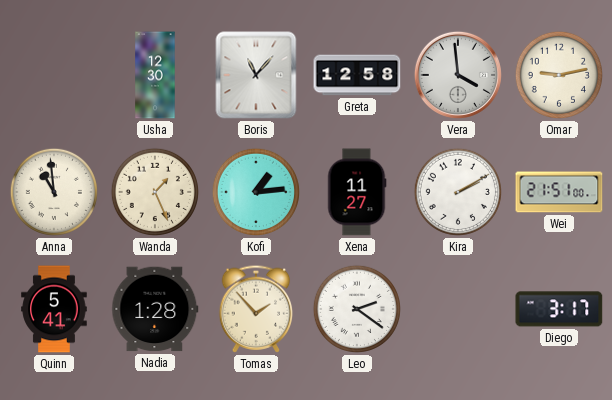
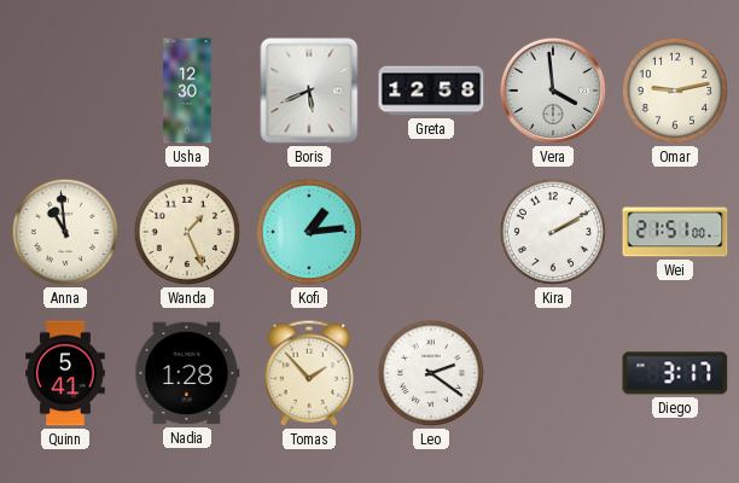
Boris: 11:07 -> 5:41
Xena: 11:27 -> none
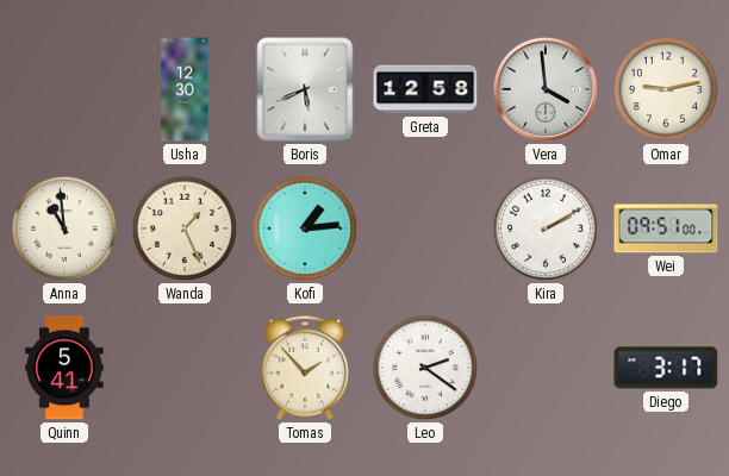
Wei: 21:51 -> 09:51
Nadia: 1:28 -> none
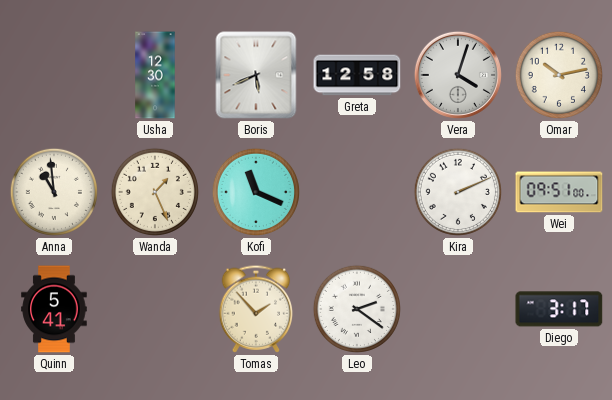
Vera: 3:59 -> 4:03
Omar: 9:13 -> 10:13
Kofi: 1:14 -> 11:19
Kira: 2:10 -> 2:11
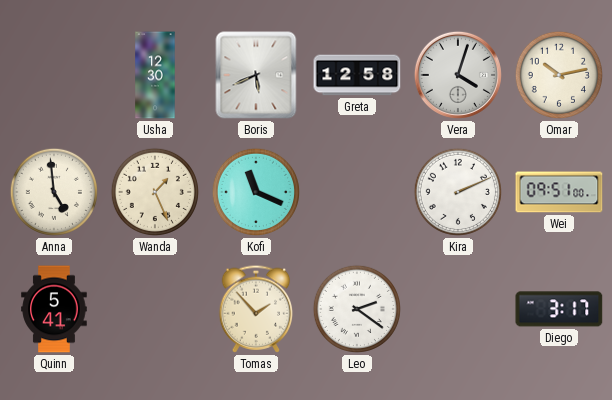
Anna: 10:59 -> 4:59
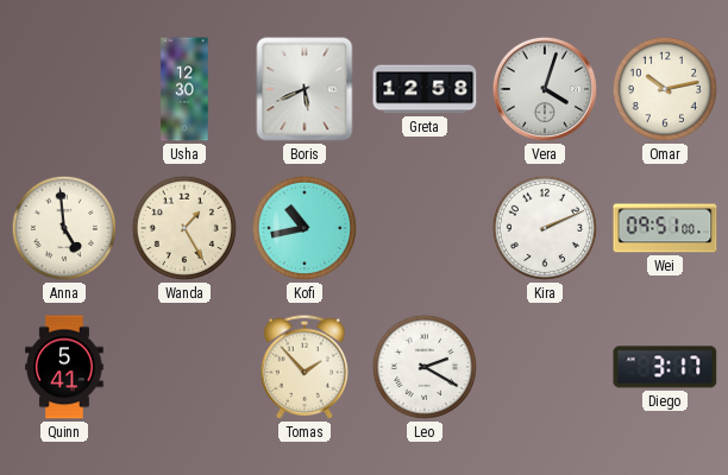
Wanda: 1:26 -> 1:25
Kofi: 11:19 -> 10:43
Leo: 2:21 -> 2:20
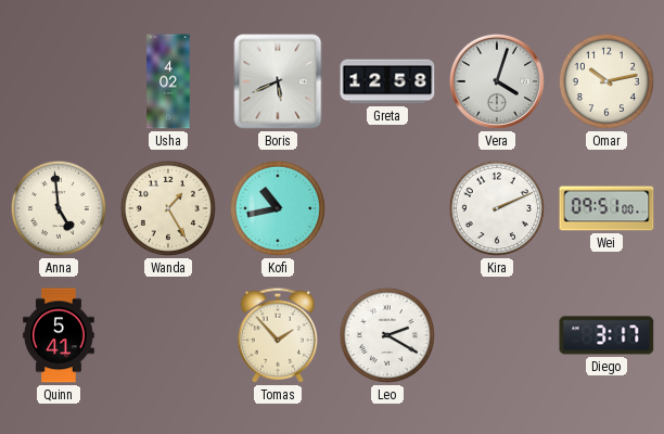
Usha: 12:30 -> 4:02
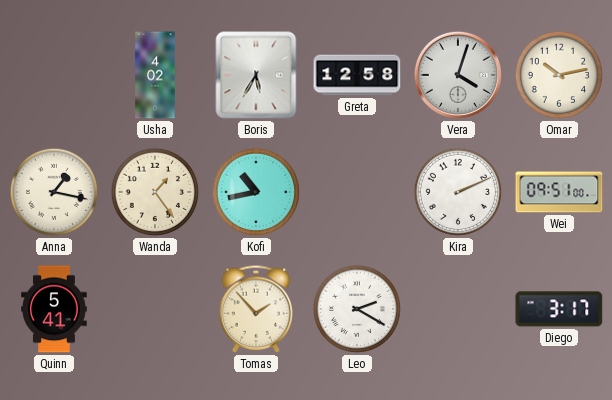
Boris: 5:41 -> 5:35
Anna: 4:59 -> 1:17
Wanda: 1:25 -> 1:24
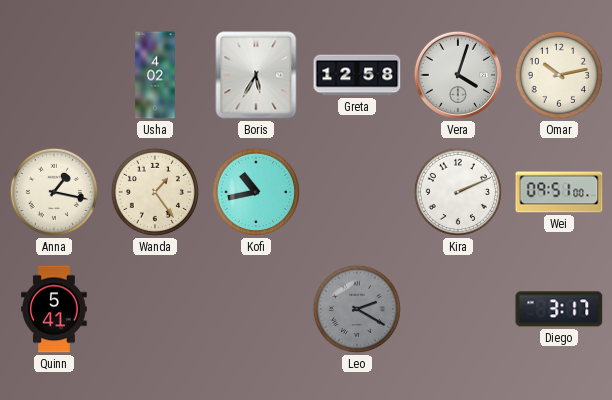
Tomas: 1:53 -> none
Leo dial: white -> grey
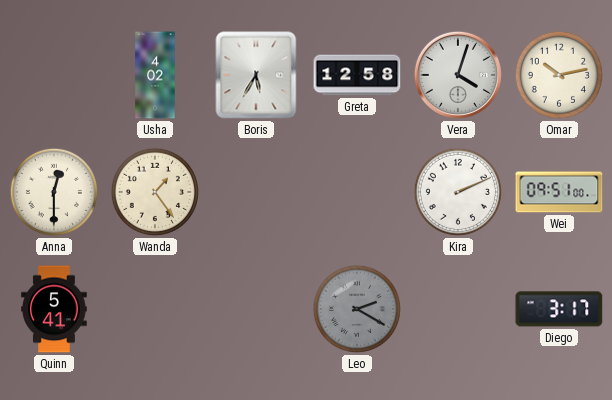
Anna: 1:17 -> 12:30
Kofi: 10:43 -> none
